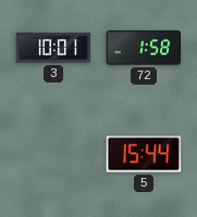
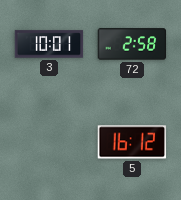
72: 1:58 -> 2:58
5: 15:44 -> 16:12
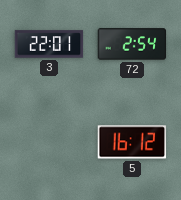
3: 10:01 -> 22:01
72: 2:58 -> 2:54
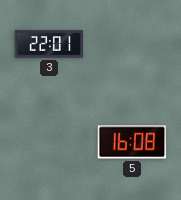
72: 2:54 -> none
5: 16:12 -> 16:08
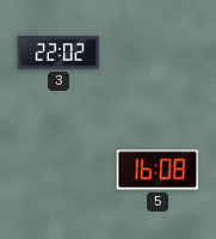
3: 22:01 -> 22:02
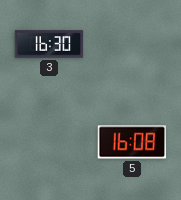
3: 22:02 -> 16:30
